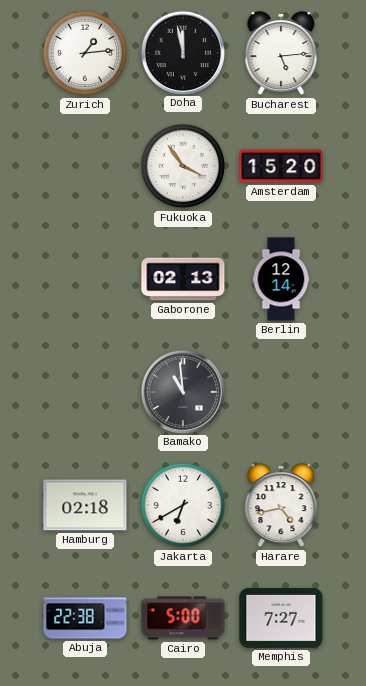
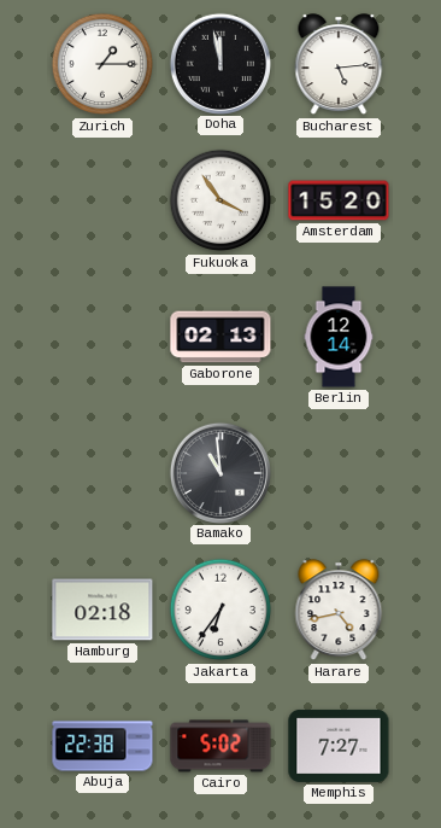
Zurich: 1:14 -> 1:15
Jakarta: 6:40 -> 6:36
Cairo: 5:00 -> 5:02
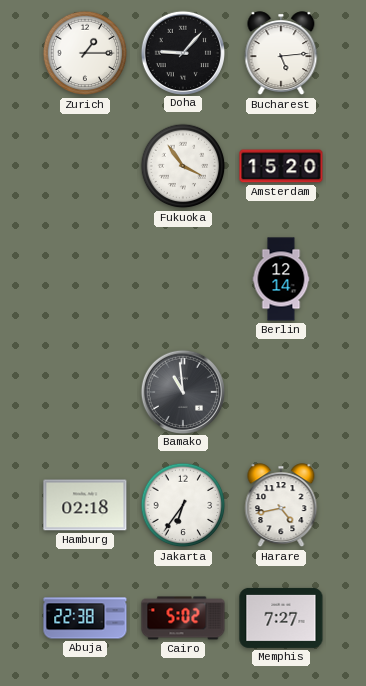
Doha: 11:58 -> 9:07
Gaborone: 02:13 -> none
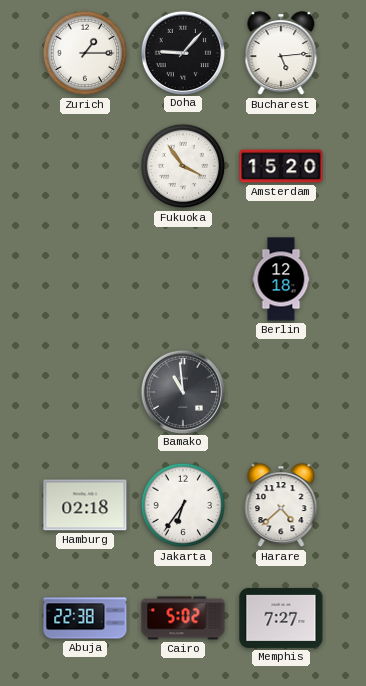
Berlin: 12:14 -> 12:18
Harare: 4:43 -> 4:38
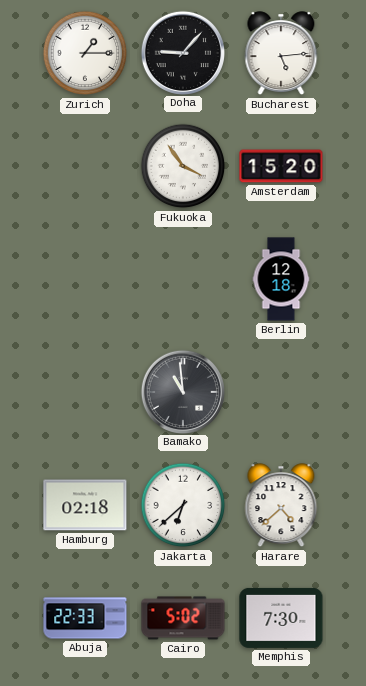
Jakarta: 6:36 -> 6:38
Abuja: 22:38 -> 22:33
Memphis: 7:27 -> 7:30
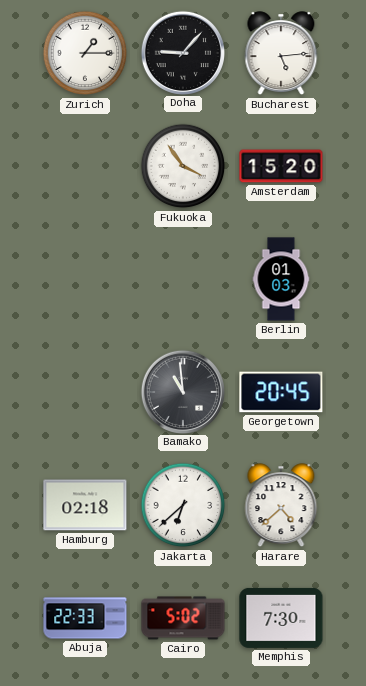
Berlin: 12:18 -> 01:03
Georgetown: none -> 20:45
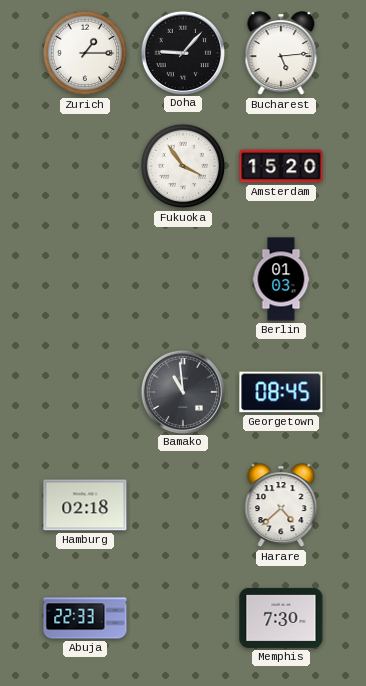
Georgetown: 20:45 -> 08:45
Jakarta: 6:38 -> none
Cairo: 5:02 -> none
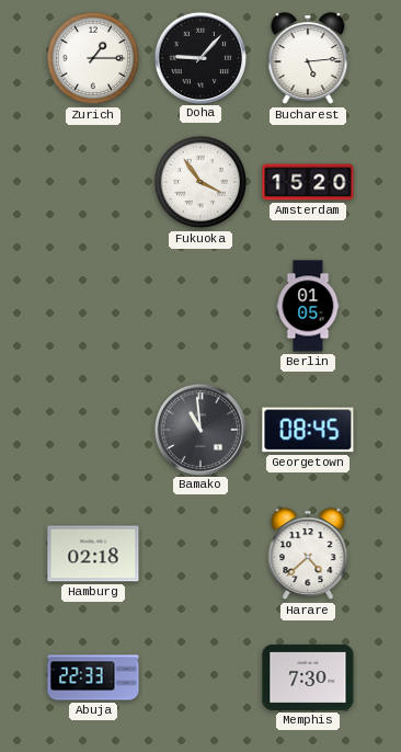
Berlin: 01:03 -> 01:05
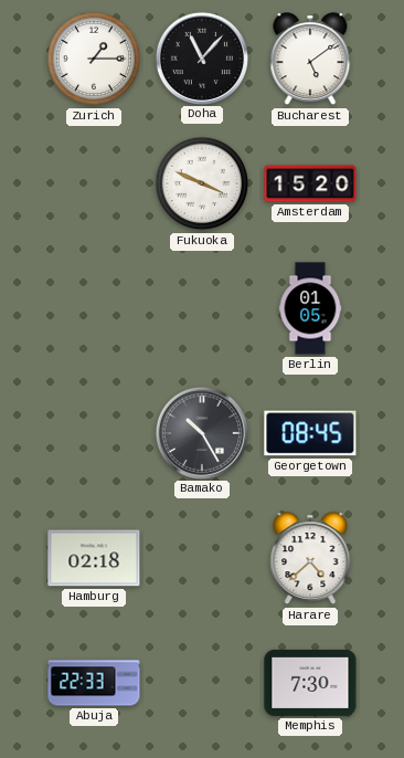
Doha: 9:07 -> 11:07
Bucharest: 5:14 -> 5:09
Fukuoka: 3:54 -> 3:49
Bamako: 10:59 -> 10:25
